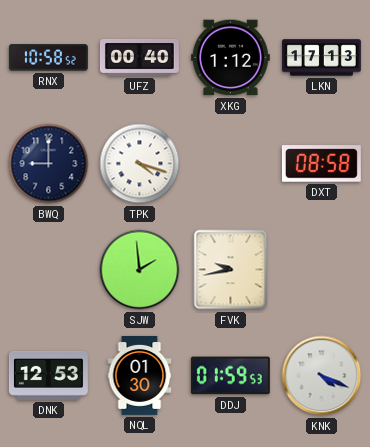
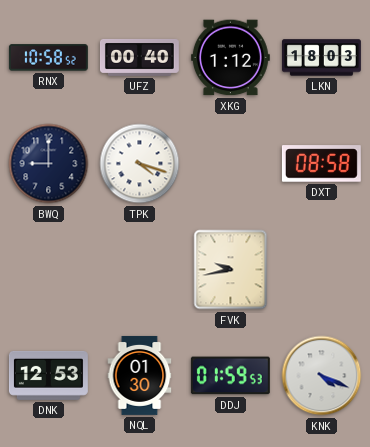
LKN: 17:13 -> 18:03
SJW: 1:59 -> none
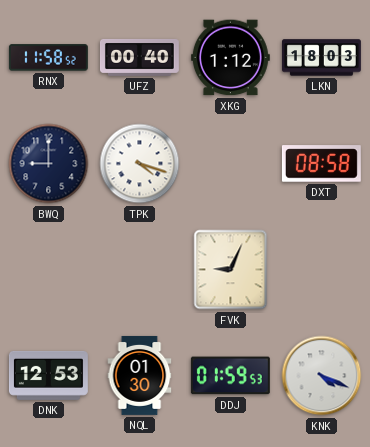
RNX: 10:58 -> 11:58
FVK: 9:43 -> 9:04
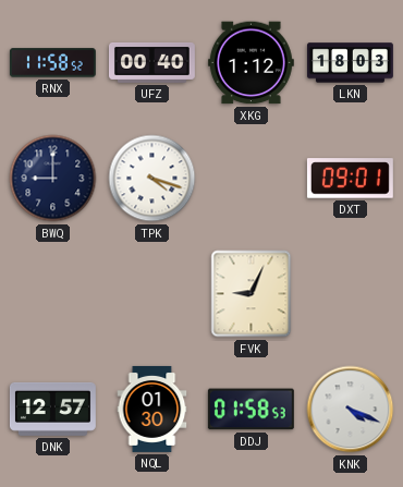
DXT: 08:58 -> 09:01
DNK: 12:53 -> 12:57
DDJ: 01:59 -> 01:58
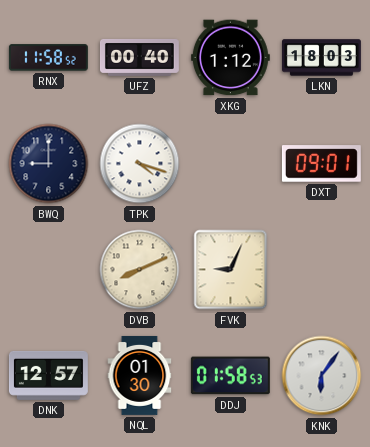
DVB: none -> 8:11
KNK: 4:19 -> 6:06
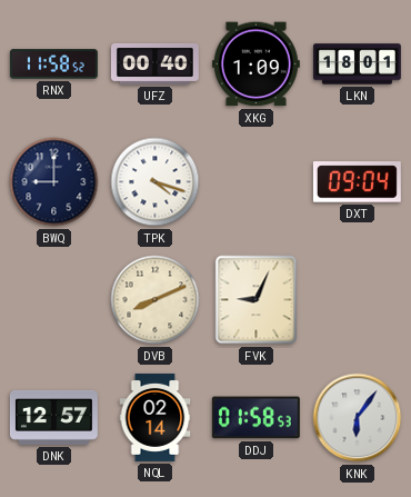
XKG: 1:12 -> 1:09
LKN: 18:03 -> 18:01
DXT: 09:01 -> 09:04
NQL: 01:30 -> 02:14
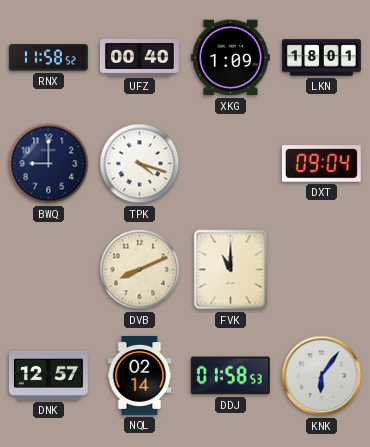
FVK: 9:04 -> 11:00
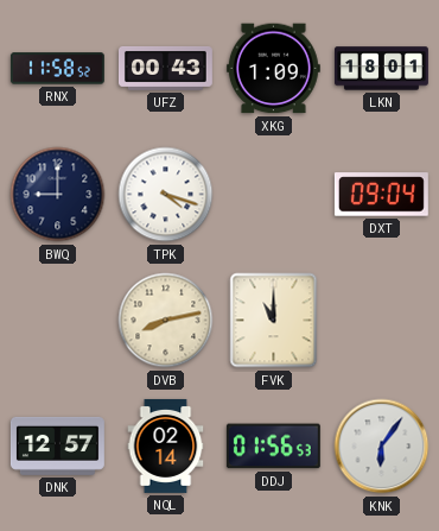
UFZ: 00:40 -> 00:43
DVB: 8:11 -> 8:13
DDJ: 01:58 -> 01:56
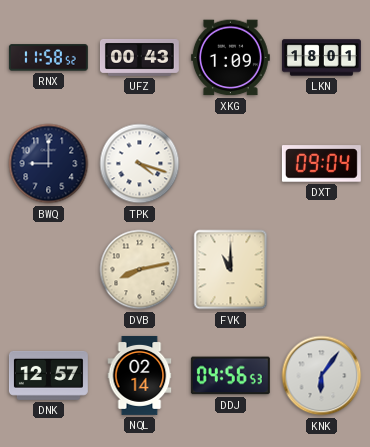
DDJ: 01:56 -> 04:56
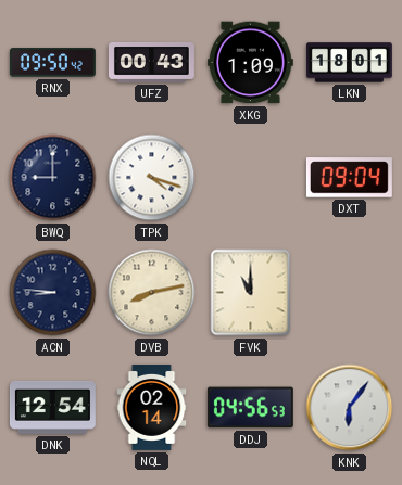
RNX: 11:58 -> 09:50
ACN: none -> 8:46
DNK: 12:57 -> 12:54
